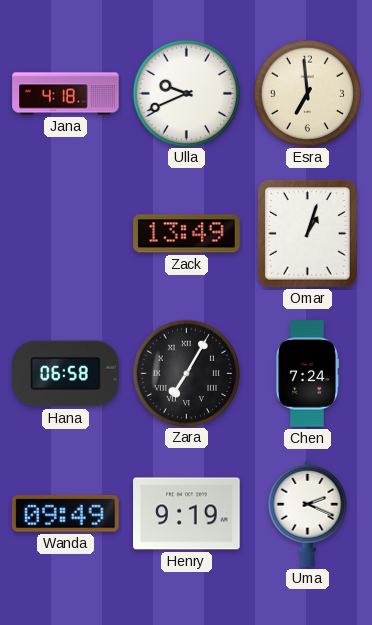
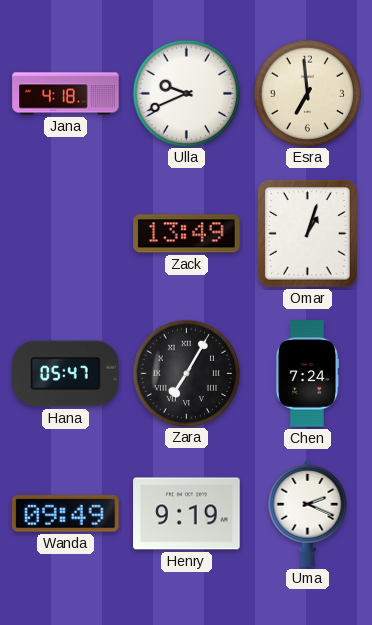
Hana: 06:58 -> 05:47
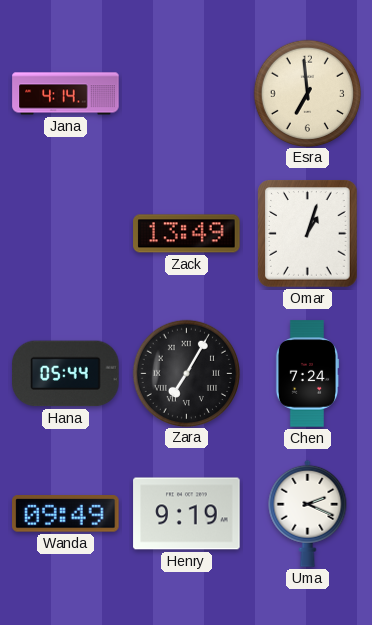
Jana: 4:18 -> 4:14
Ulla: 9:41 -> none
Hana: 05:47 -> 05:44
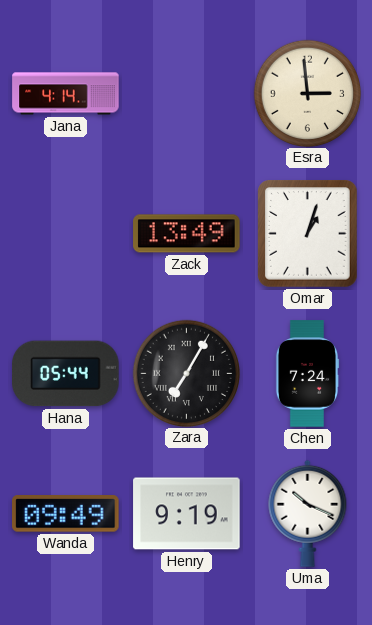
Esra: 6:59 -> 2:59
Uma: 2:19 -> 10:19
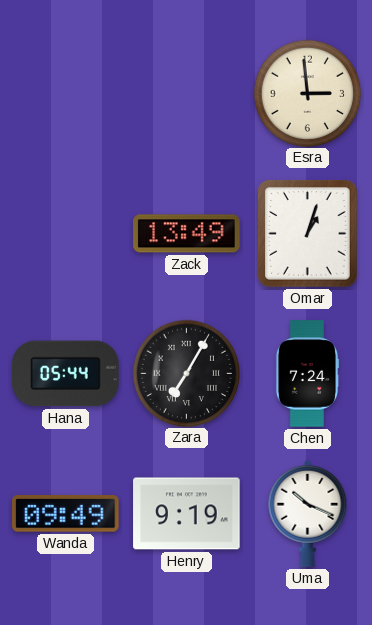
Jana: 4:14 -> none
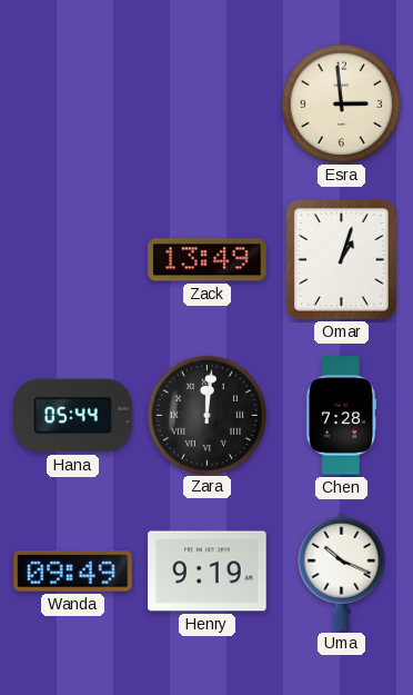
Zara: 7:05 -> 12:01
Chen: 7:24 -> 7:28
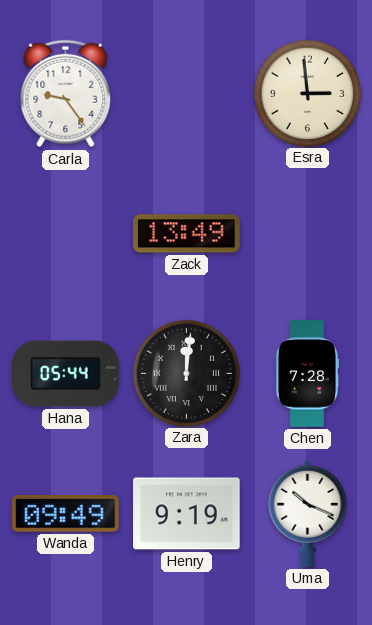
Carla: none -> 9:24
Omar: 1:03 -> none
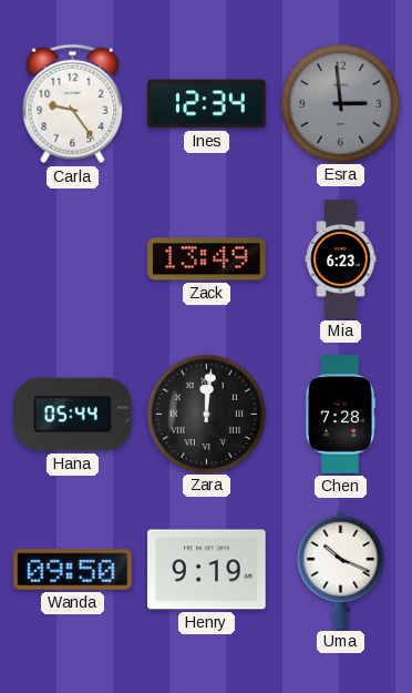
Ines: none -> 12:34
Esra dial: cream -> grey
Mia: none -> 6:23
Wanda: 09:49 -> 09:50
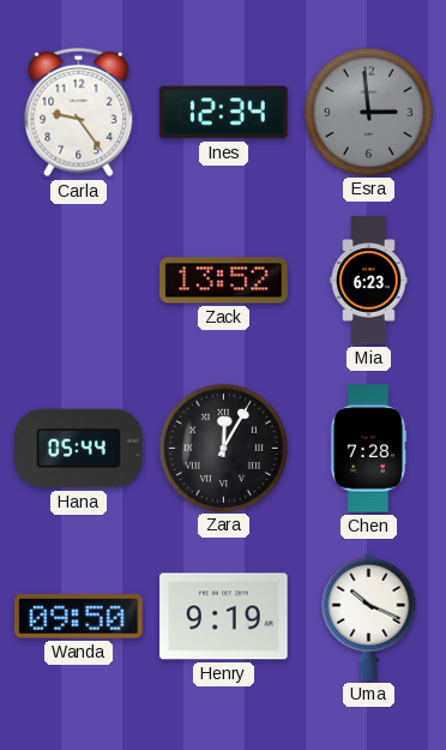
Zack: 13:49 -> 13:52
Zara: 12:01 -> 12:05
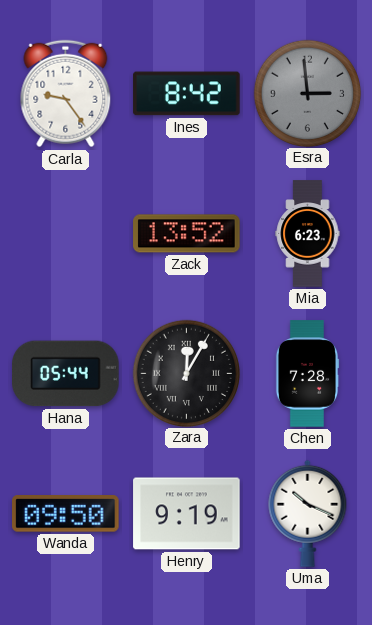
Ines: 12:34 -> 8:42
